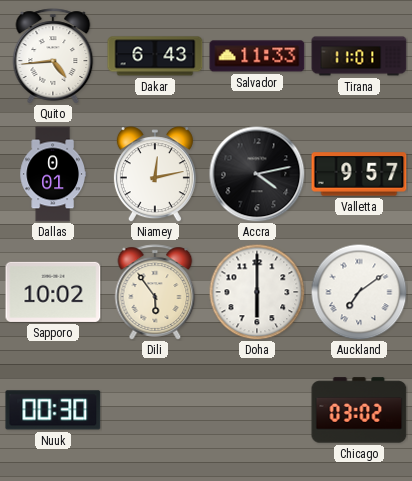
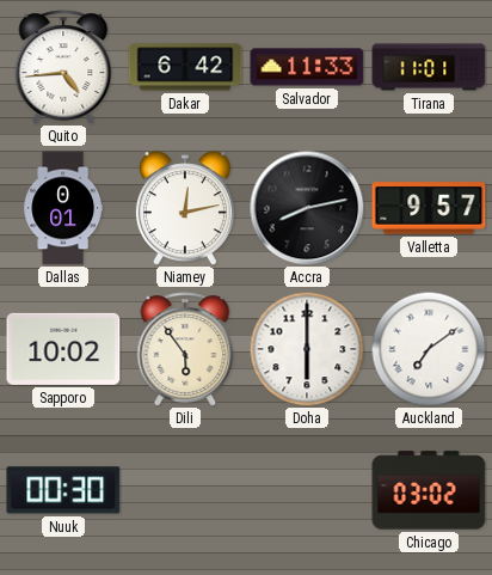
Dakar: 6:43 -> 6:42
Accra: 4:13 -> 8:13
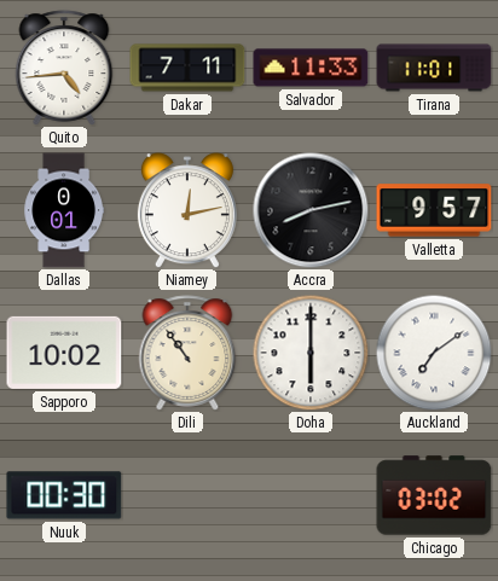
Dakar: 6:42 -> 7:11
Dili: 5:54 -> 10:54
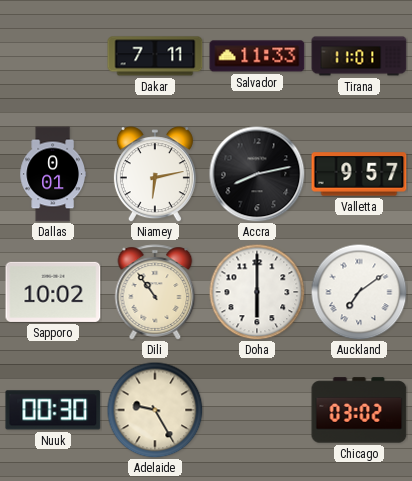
Quito: 4:44 -> none
Niamey: 12:13 -> 6:13
Adelaide: none -> 9:25
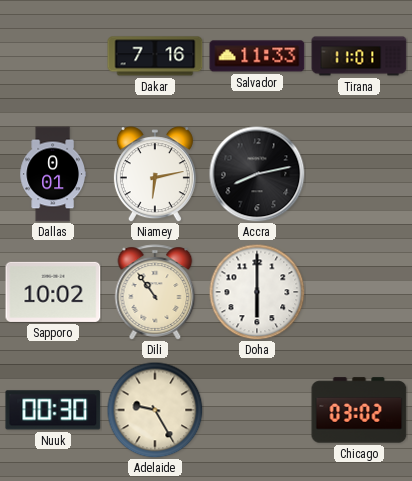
Dakar: 7:11 -> 7:16
Valletta: 9:57 -> none
Auckland: 7:09 -> none
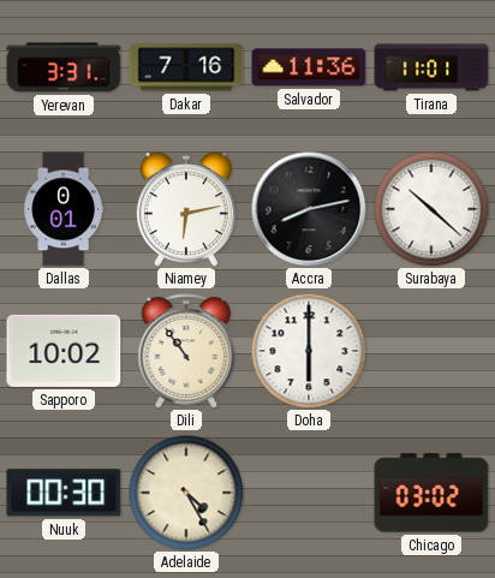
Yerevan: none -> 3:31
Salvador: 11:33 -> 11:36
Surabaya: none -> 10:22
Adelaide: 9:25 -> 4:25
